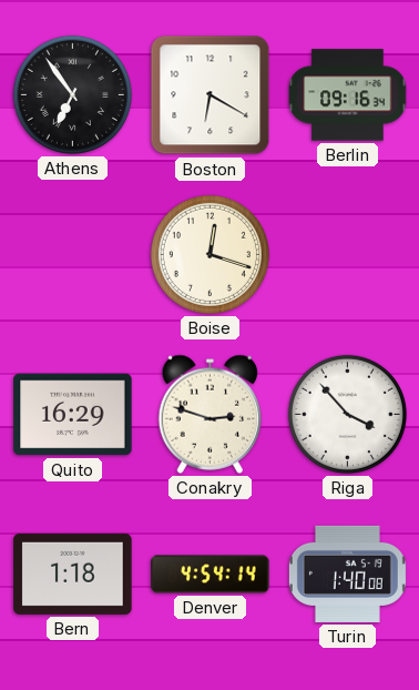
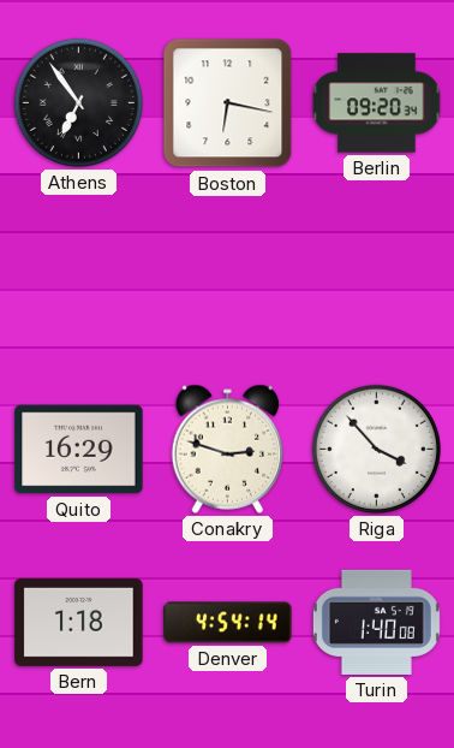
Boston: 6:20 -> 6:17
Berlin: 09:16 -> 09:20
Boise: 12:18 -> none
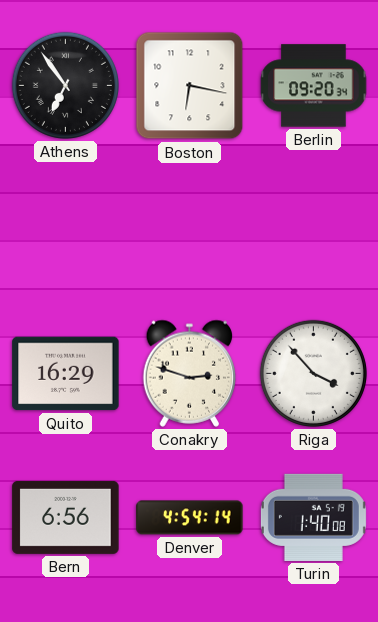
Bern: 1:18 -> 6:56
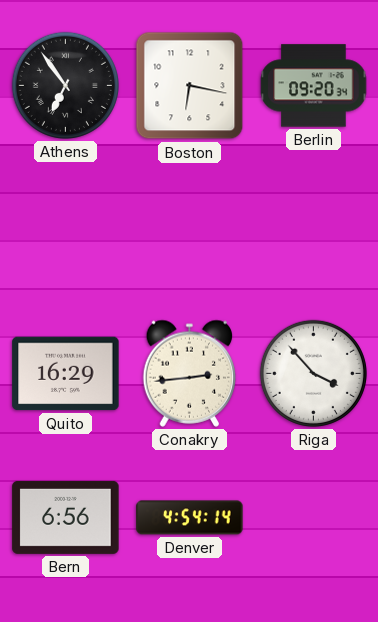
Conakry: 2:48 -> 2:44
Turin: 1:40 -> none
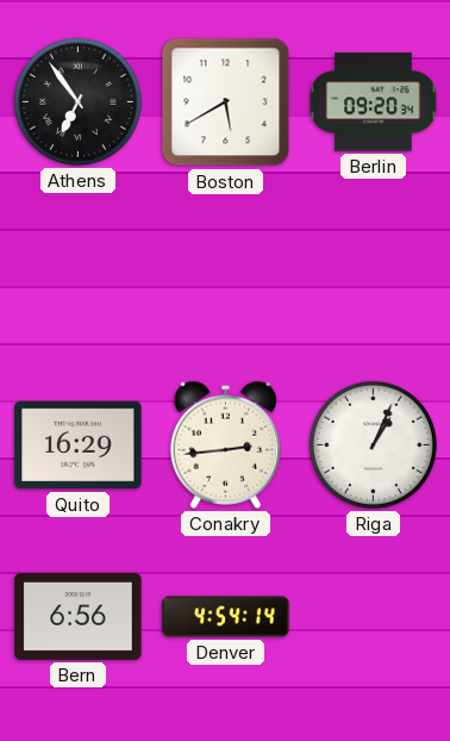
Boston: 6:17 -> 5:40
Riga: 3:53 -> 1:04
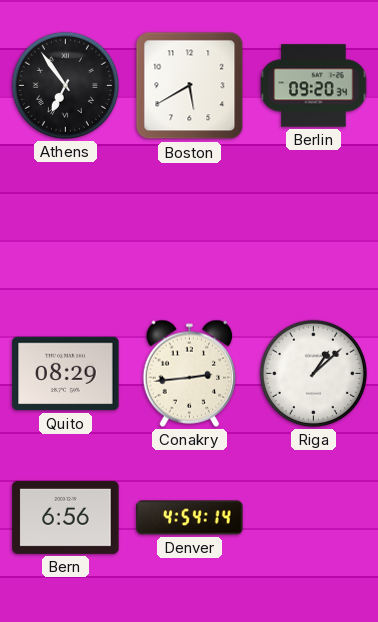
Quito: 16:29 -> 08:29
Riga: 1:04 -> 1:08
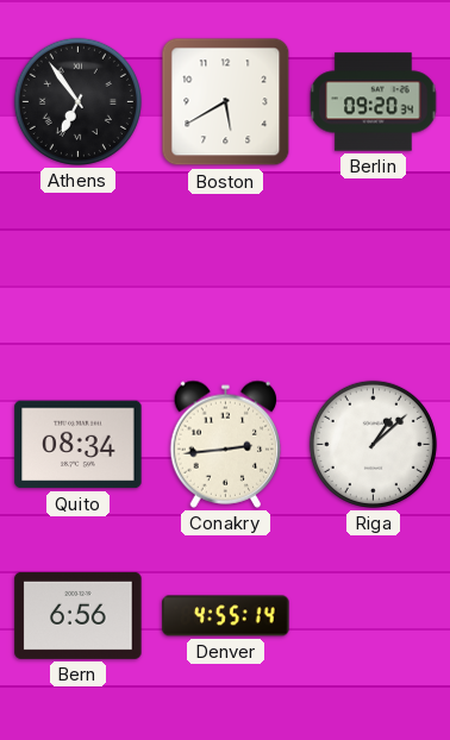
Quito: 08:29 -> 08:34
Denver: 4:54 -> 4:55
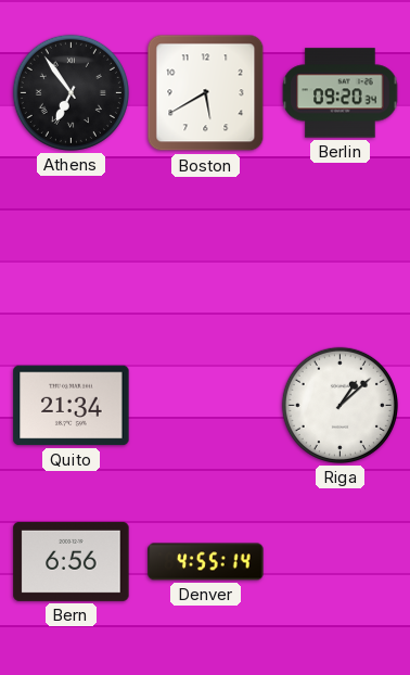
Quito: 08:34 -> 21:34
Conakry: 2:44 -> none
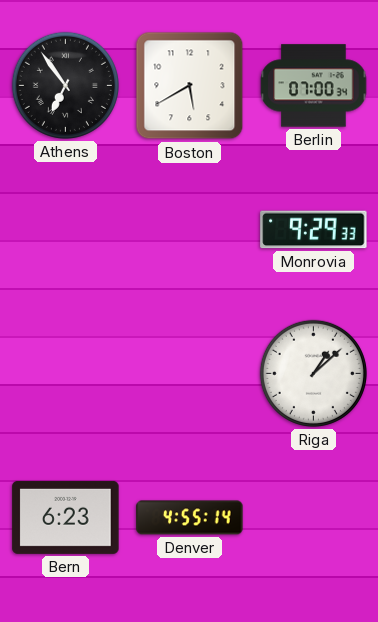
Berlin: 09:20 -> 07:00
Monrovia: none -> 9:29
Quito: 21:34 -> none
Bern: 6:56 -> 6:23
